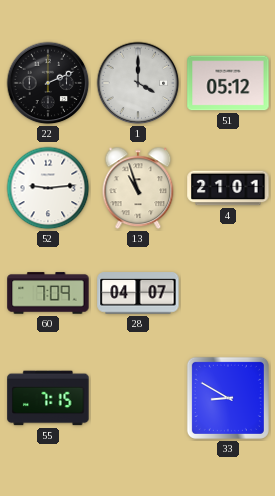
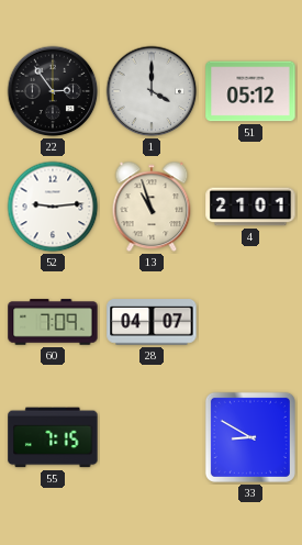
22: 2:11 -> 2:54
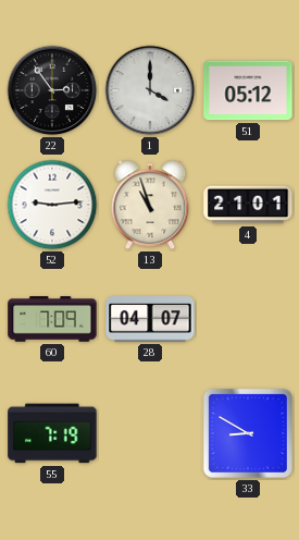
55: 7:15 -> 7:19
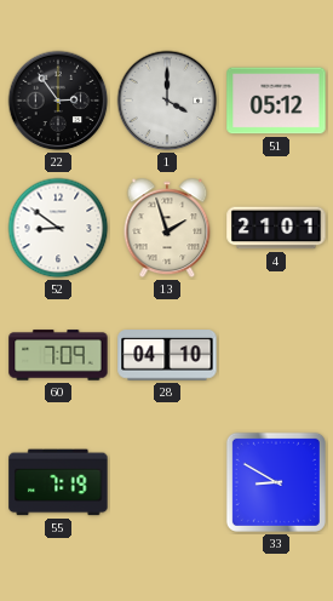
52: 9:14 -> 8:51
13: 10:57 -> 1:57
28: 04:07 -> 04:10
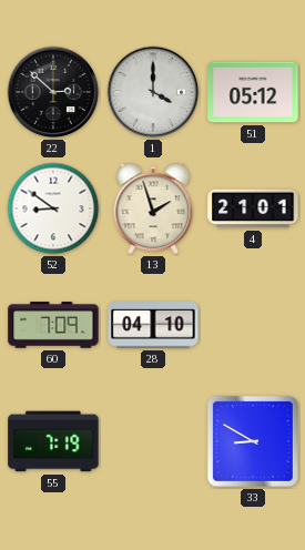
22: 2:54 -> 2:52
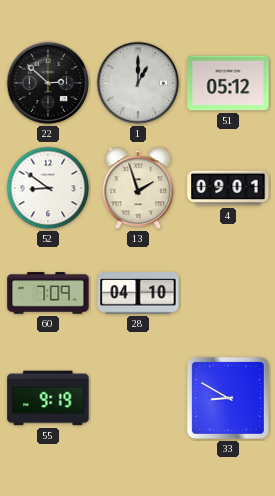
1: 4:00 -> 1:00
4: 21:01 -> 09:01
55: 7:19 -> 9:19
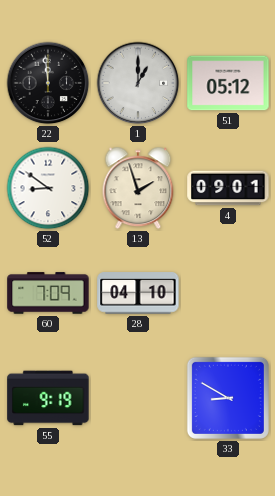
22: 2:52 -> 11:59
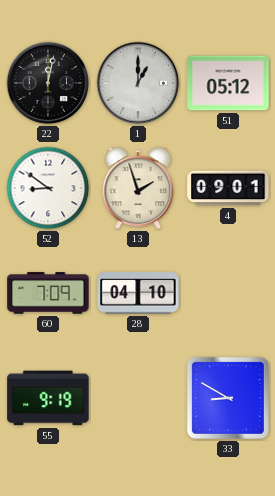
22: 11:59 -> 12:02
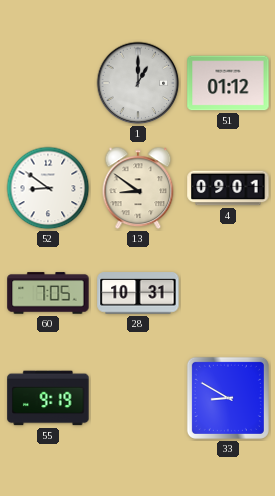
22: 12:02 -> none
51: 05:12 -> 01:12
13: 1:57 -> 8:51
60: 7:09 -> 7:05
28: 04:10 -> 10:31
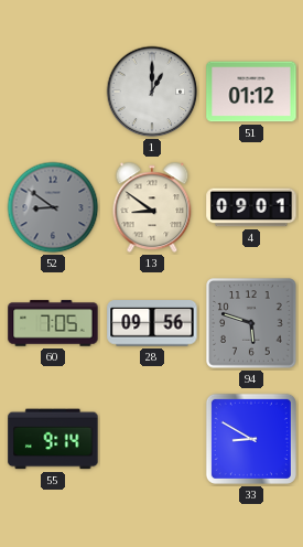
52 dial: white -> grey
28: 10:31 -> 09:56
94: none -> 5:48
55: 9:19 -> 9:14
